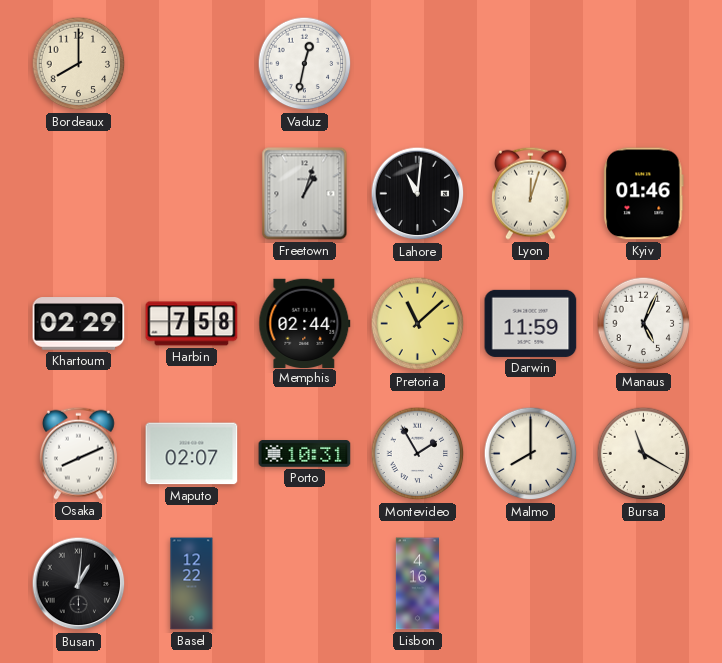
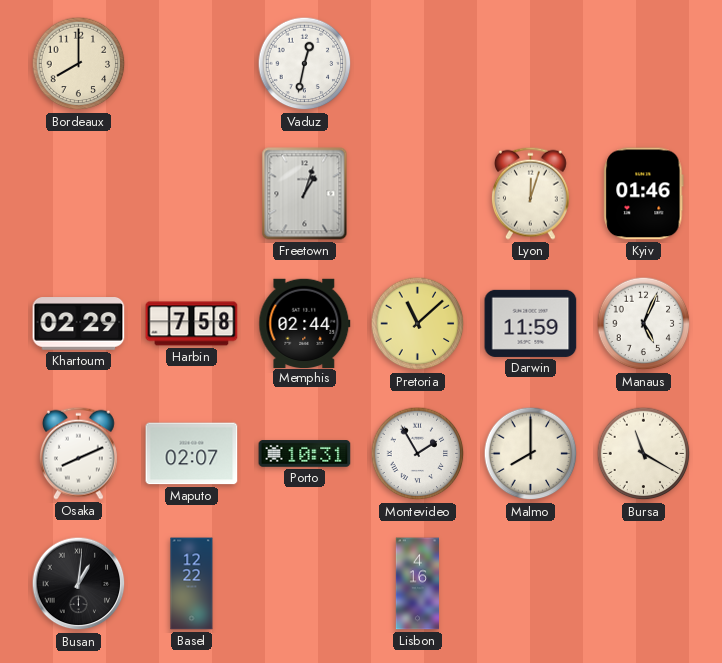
Lahore: 11:01 -> none
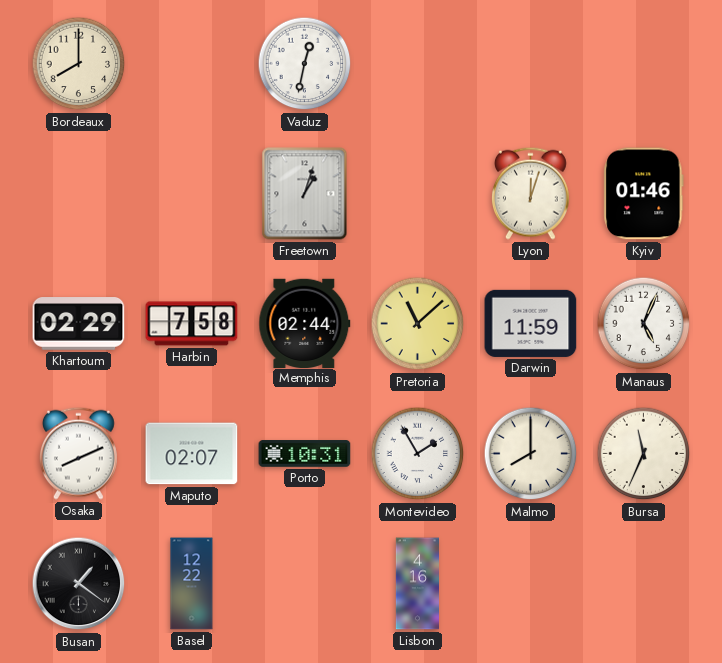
Bursa: 11:20 -> 11:34
Busan: 1:01 -> 1:21
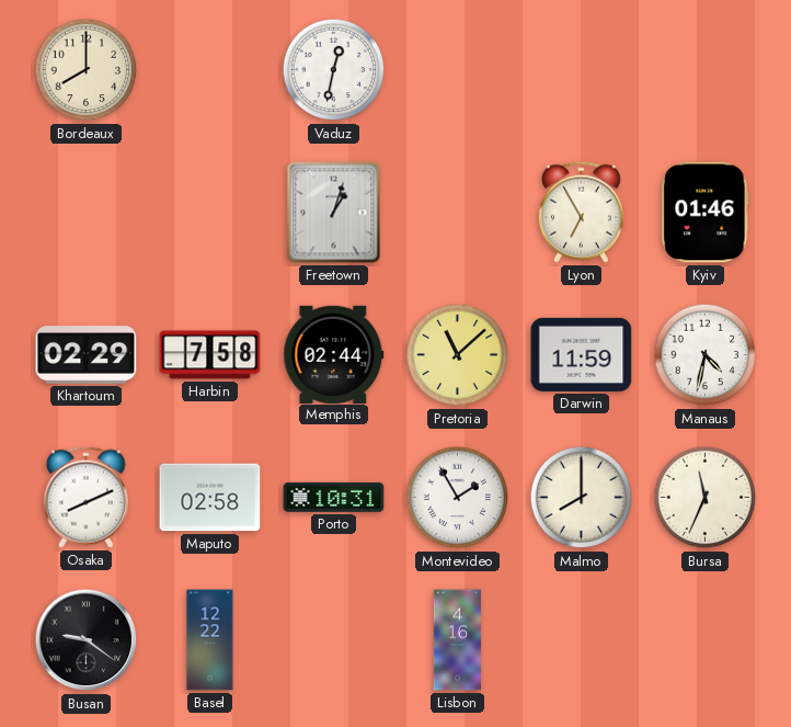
Lyon: 12:03 -> 6:55
Manaus: 5:04 -> 4:32
Maputo: 02:07 -> 02:58
Busan: 1:21 -> 9:21
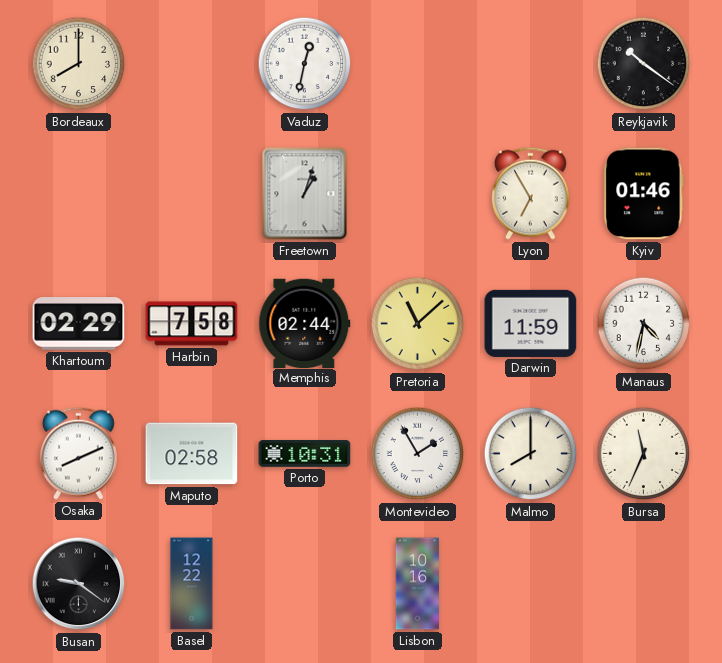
Reykjavik: none -> 10:21
Lisbon: 4:16 -> 10:16
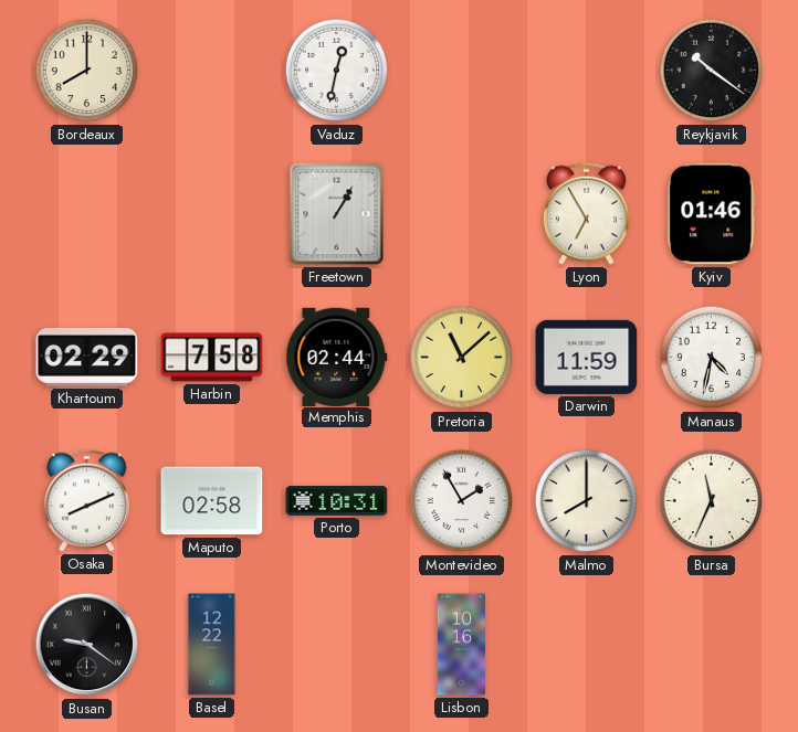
Freetown: 1:03 -> 1:05
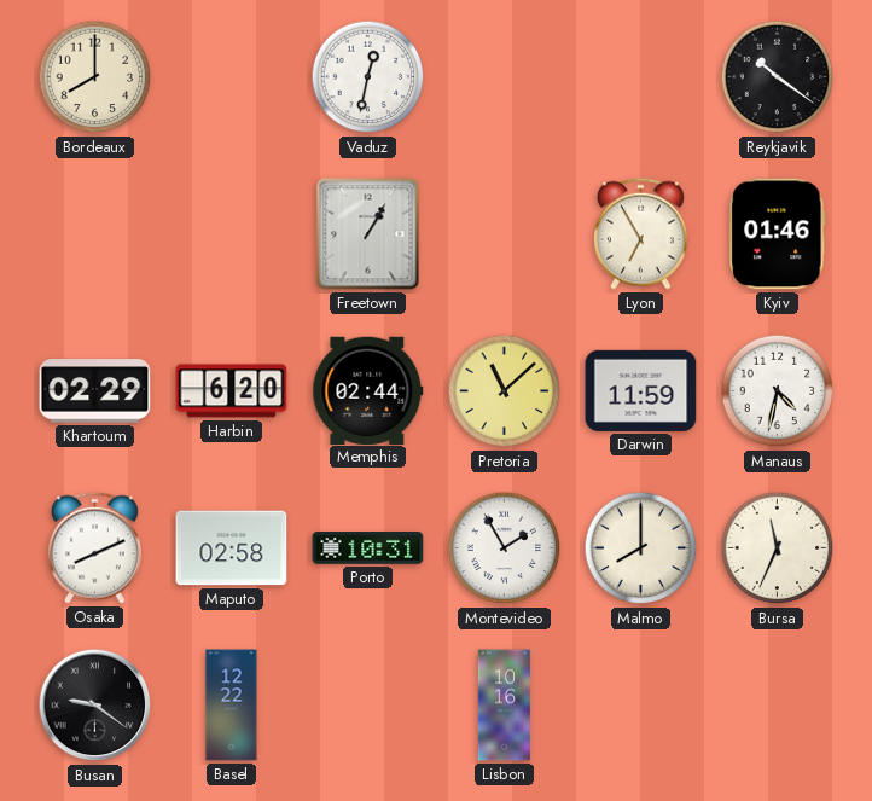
Harbin: 7:58 -> 6:20
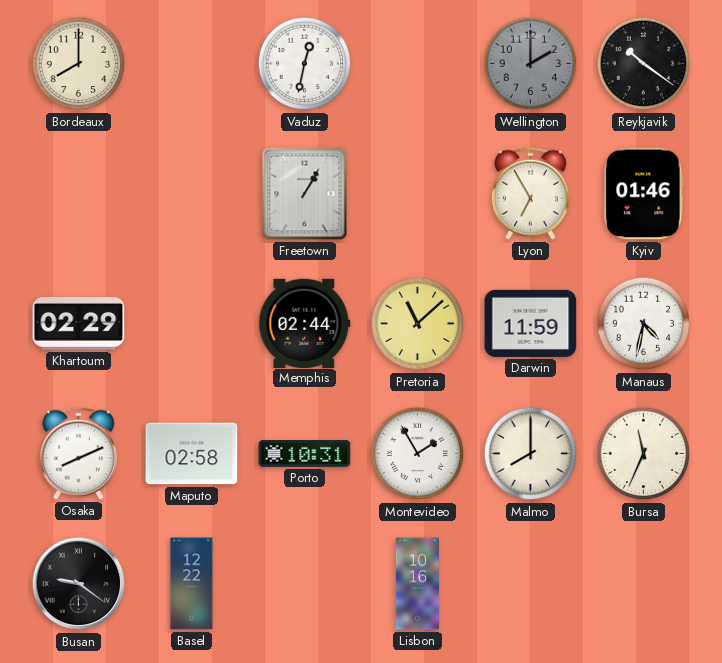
Wellington: none -> 2:00
Harbin: 6:20 -> none
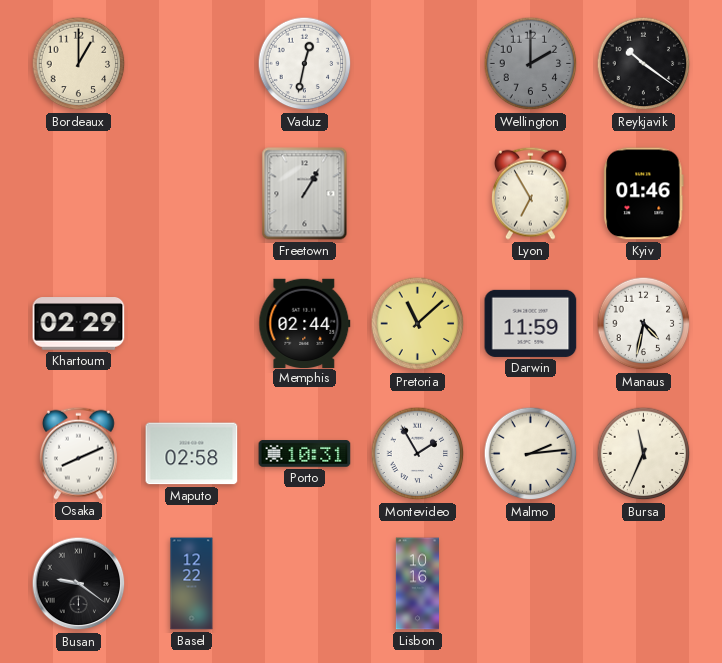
Bordeaux: 8:00 -> 1:00
Malmo: 8:00 -> 2:14
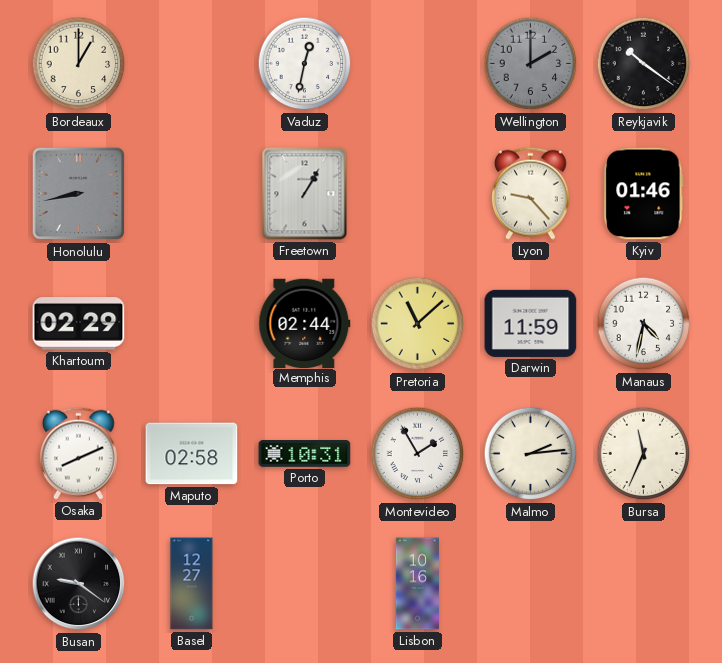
Honolulu: none -> 8:43
Lyon: 6:55 -> 9:23
Basel: 12:22 -> 12:27
